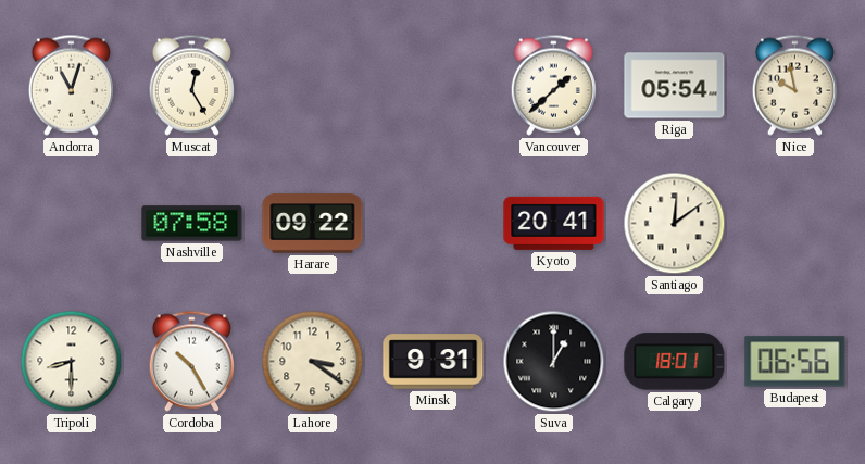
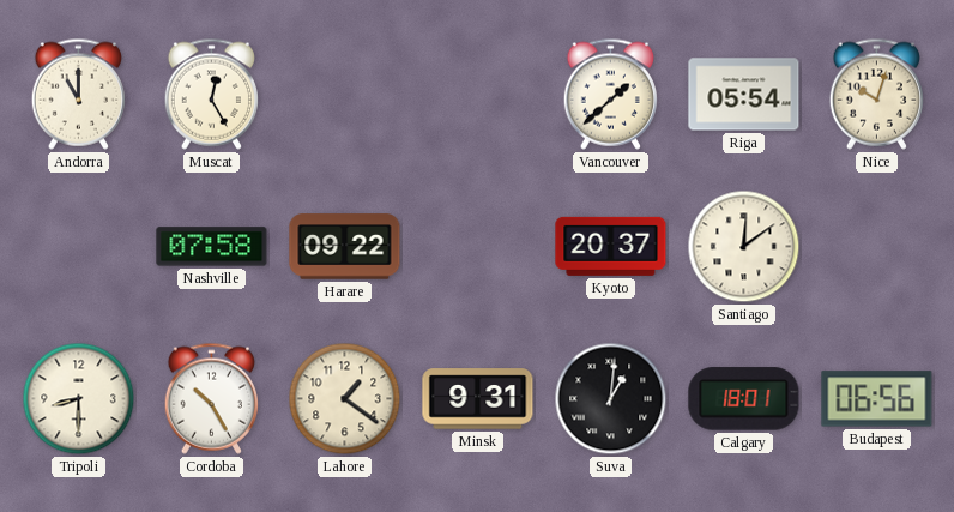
Andorra: 11:03 -> 11:00
Nice: 9:58 -> 10:03
Kyoto: 20:41 -> 20:37
Lahore: 3:21 -> 1:21
Suva: 1:00 -> 1:01
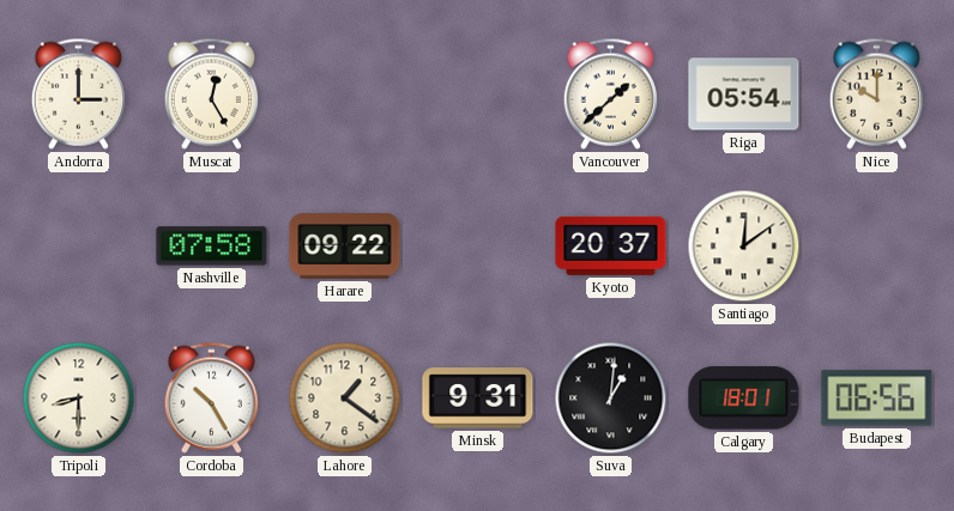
Andorra: 11:00 -> 3:00
Nice: 10:03 -> 10:00
